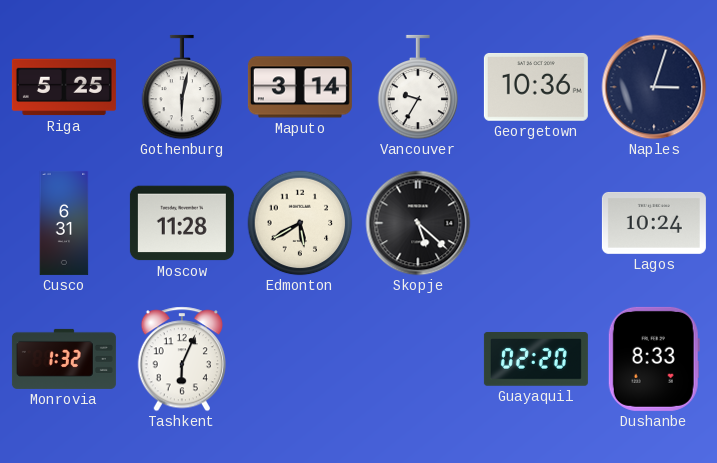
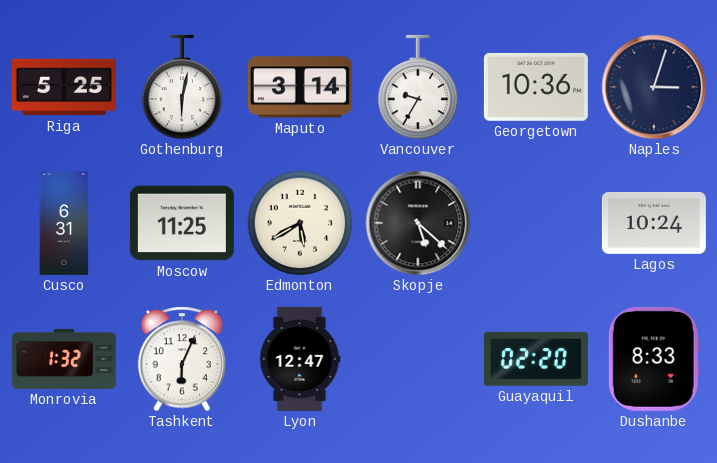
Moscow: 11:28 -> 11:25
Lyon: none -> 12:47
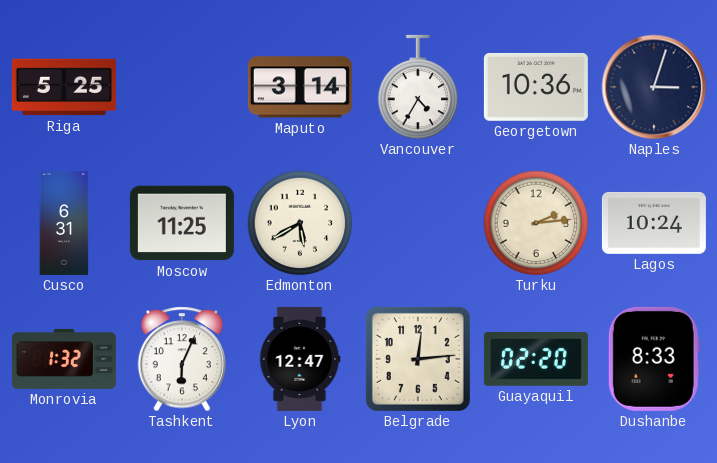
Gothenburg: 6:02 -> none
Vancouver: 9:35 -> 4:35
Skopje: 5:22 -> none
Turku: none -> 2:14
Belgrade: none -> 12:14
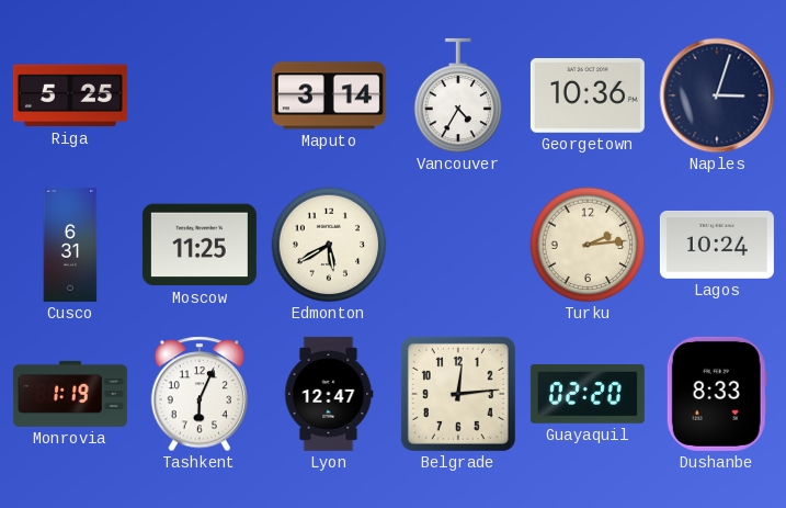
Monrovia: 1:32 -> 1:19
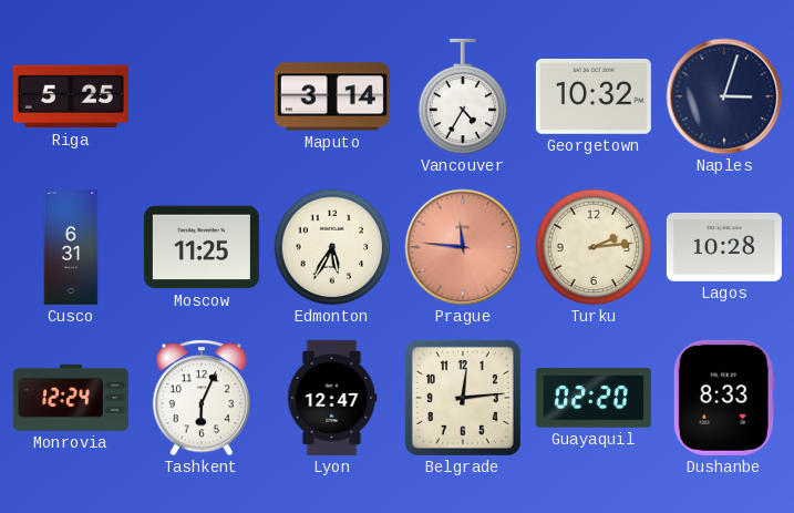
Georgetown: 10:36 -> 10:32
Edmonton: 5:40 -> 5:35
Prague: none -> 11:46
Lagos: 10:24 -> 10:28
Monrovia: 1:19 -> 12:24
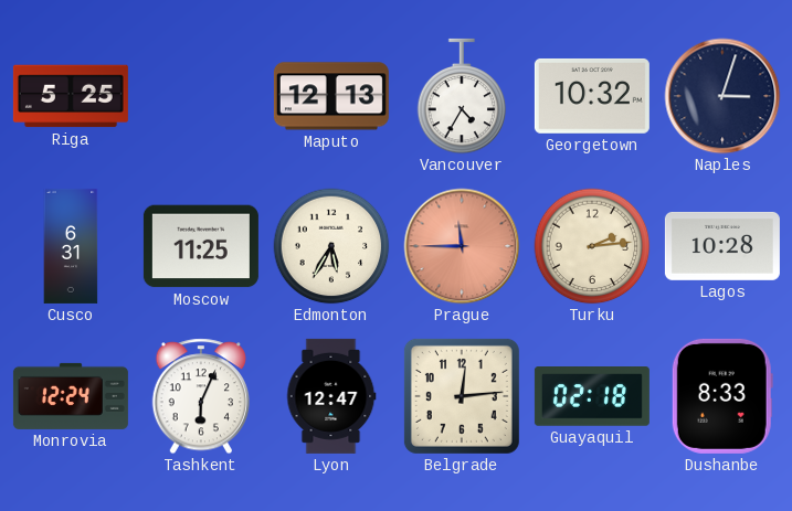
Maputo: 3:14 -> 12:13
Prague: 11:46 -> 11:45
Guayaquil: 02:20 -> 02:18
